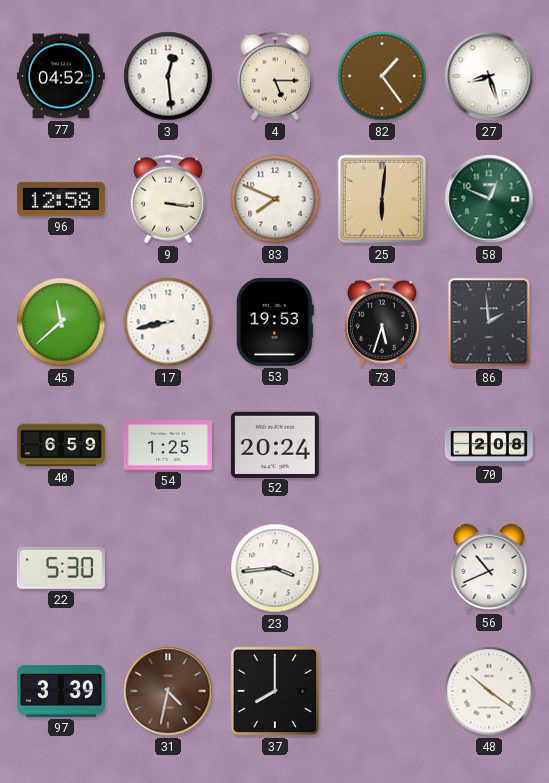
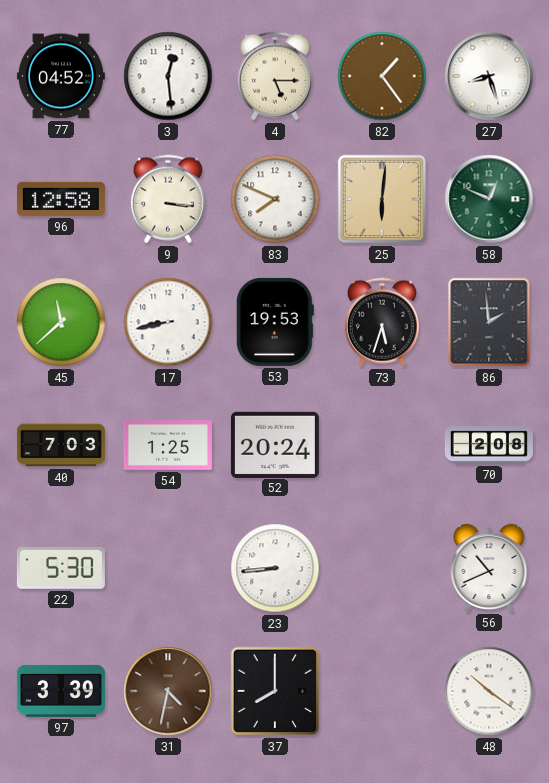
40: 6:59 -> 7:03
23: 3:44 -> 8:44
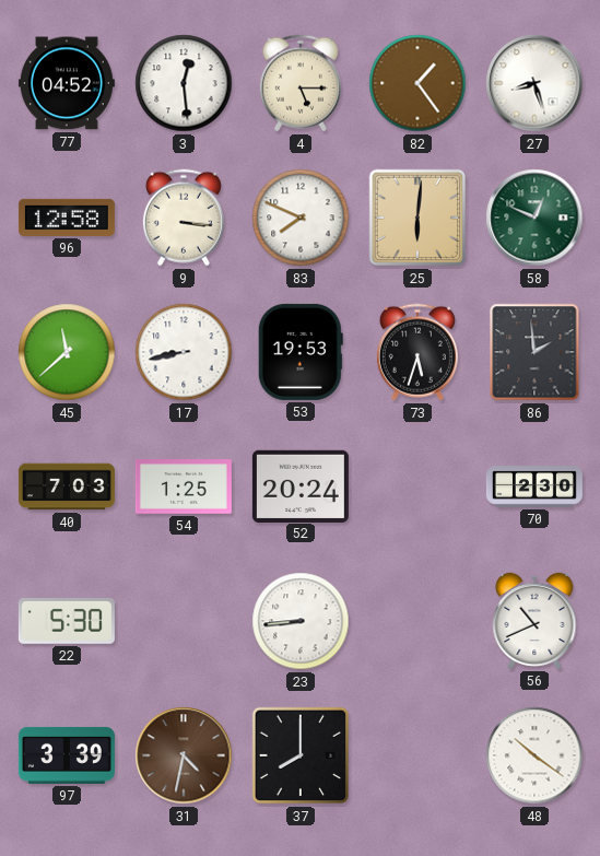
70: 2:08 -> 2:30
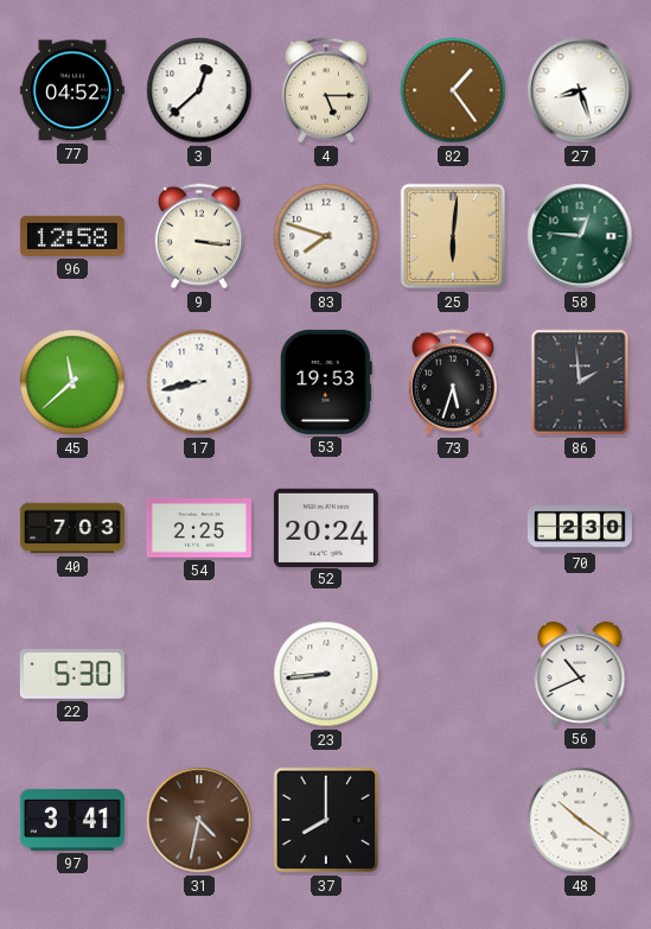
3: 12:29 -> 12:38
83: 7:49 -> 7:48
58: 12:49 -> 12:46
54: 1:25 -> 2:25
97: 3:39 -> 3:41
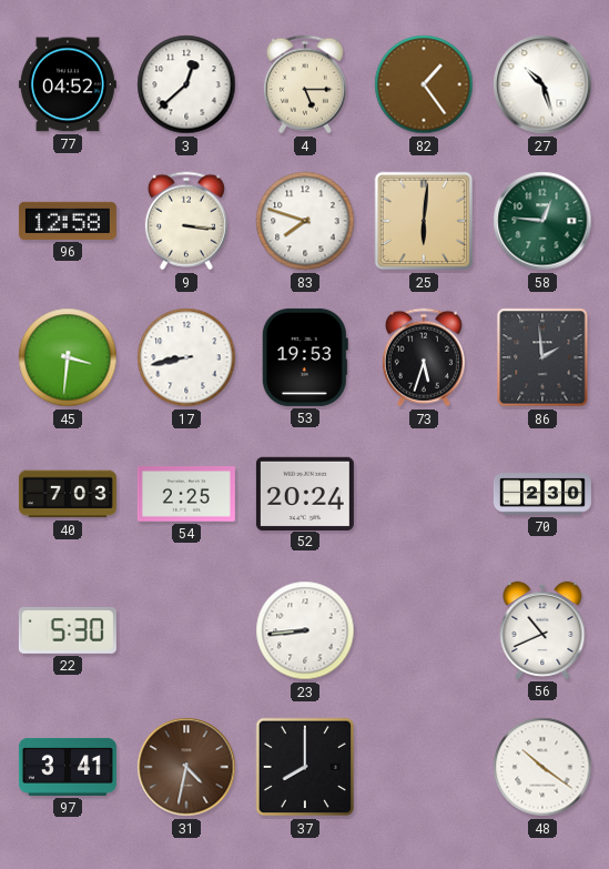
27: 8:27 -> 10:27
45: 11:38 -> 3:31
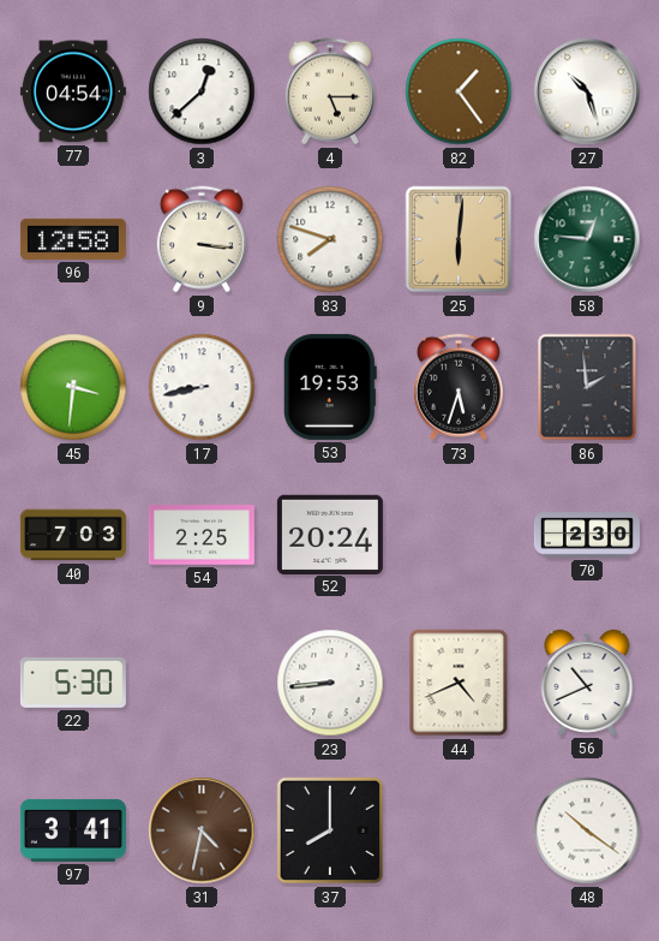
77: 04:52 -> 04:54
44: none -> 4:41
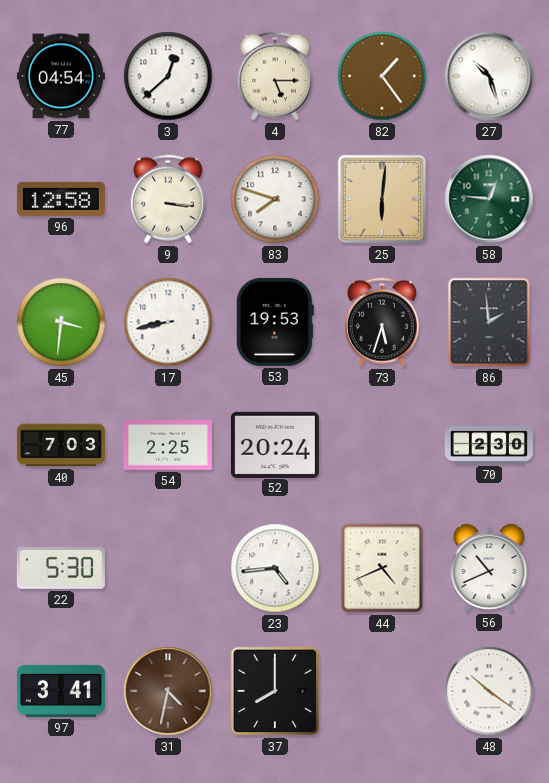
23: 8:44 -> 4:44
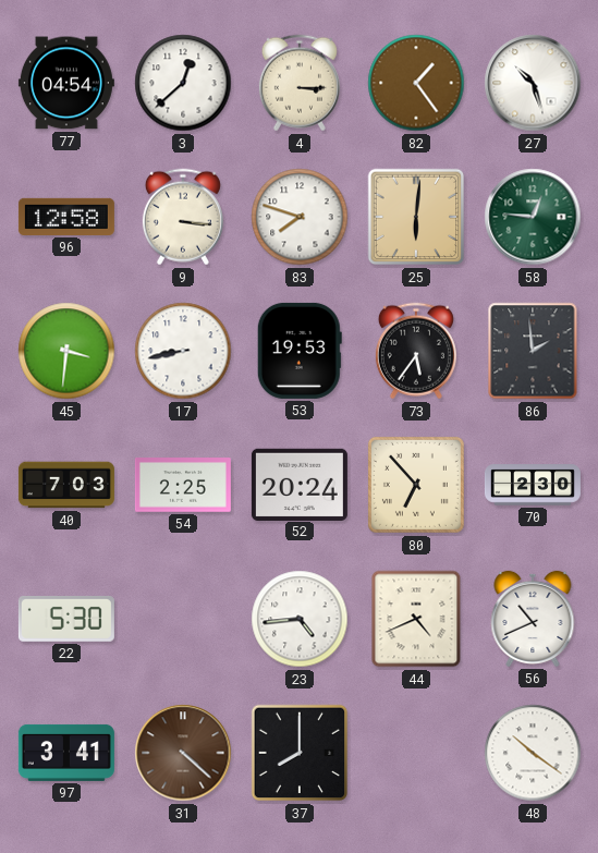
4: 5:15 -> 3:15
73: 5:33 -> 5:36
80: none -> 6:53
31: 4:32 -> 4:22
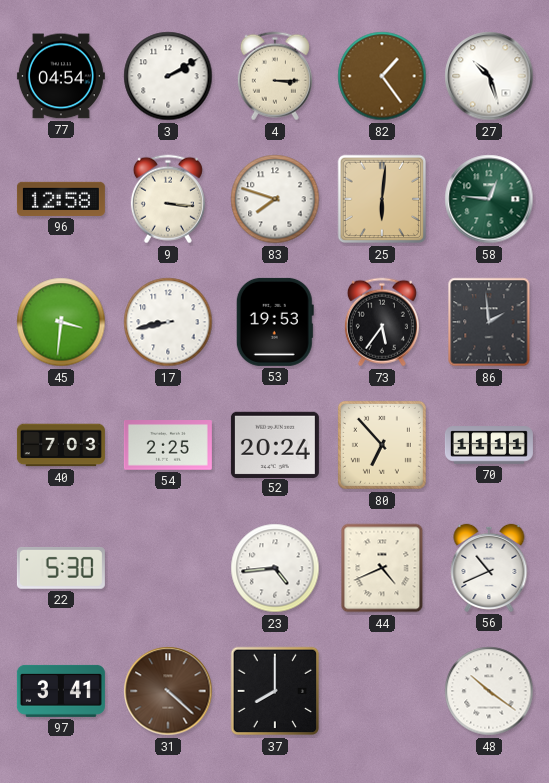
3: 12:38 -> 2:10
70: 2:30 -> 11:11
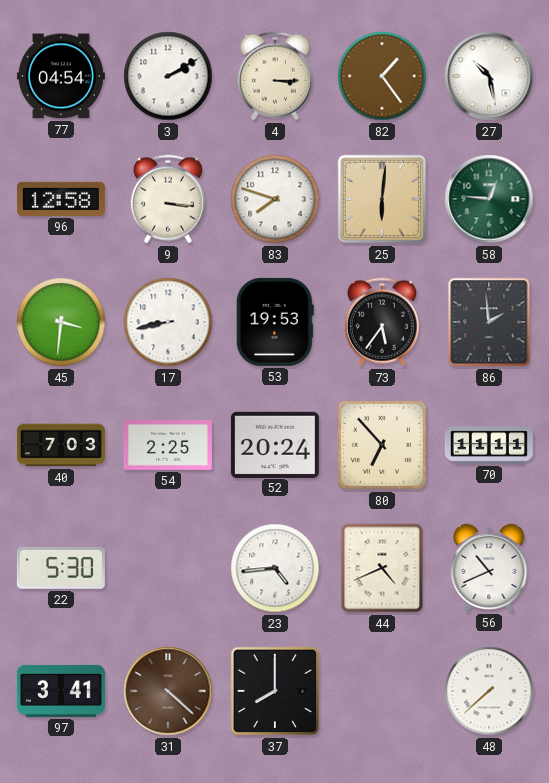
27: 10:27 -> 10:28
48: 10:21 -> 7:38
